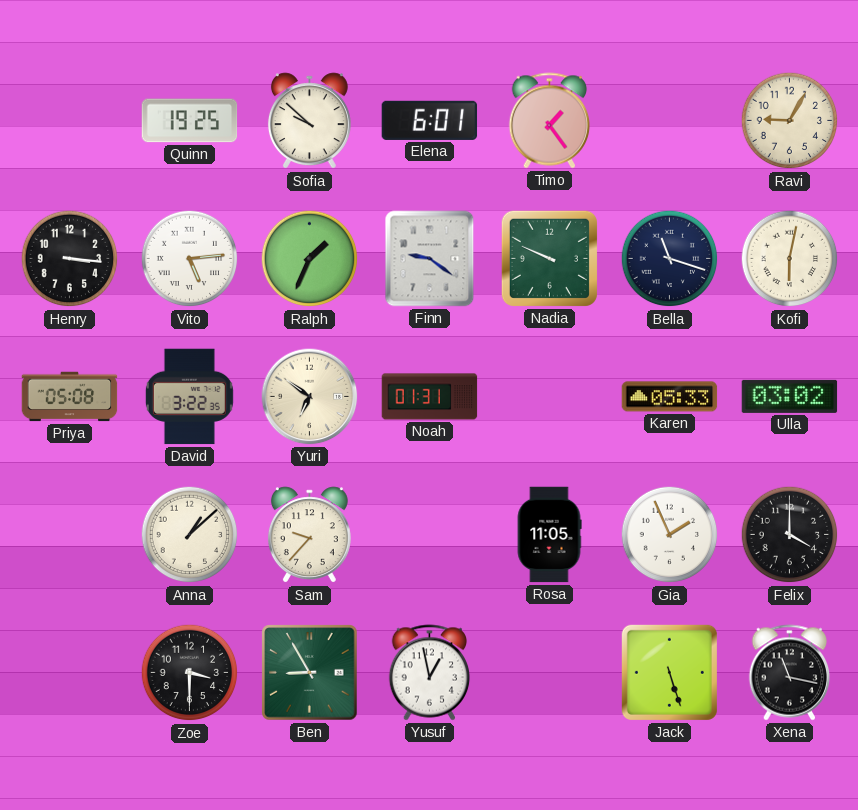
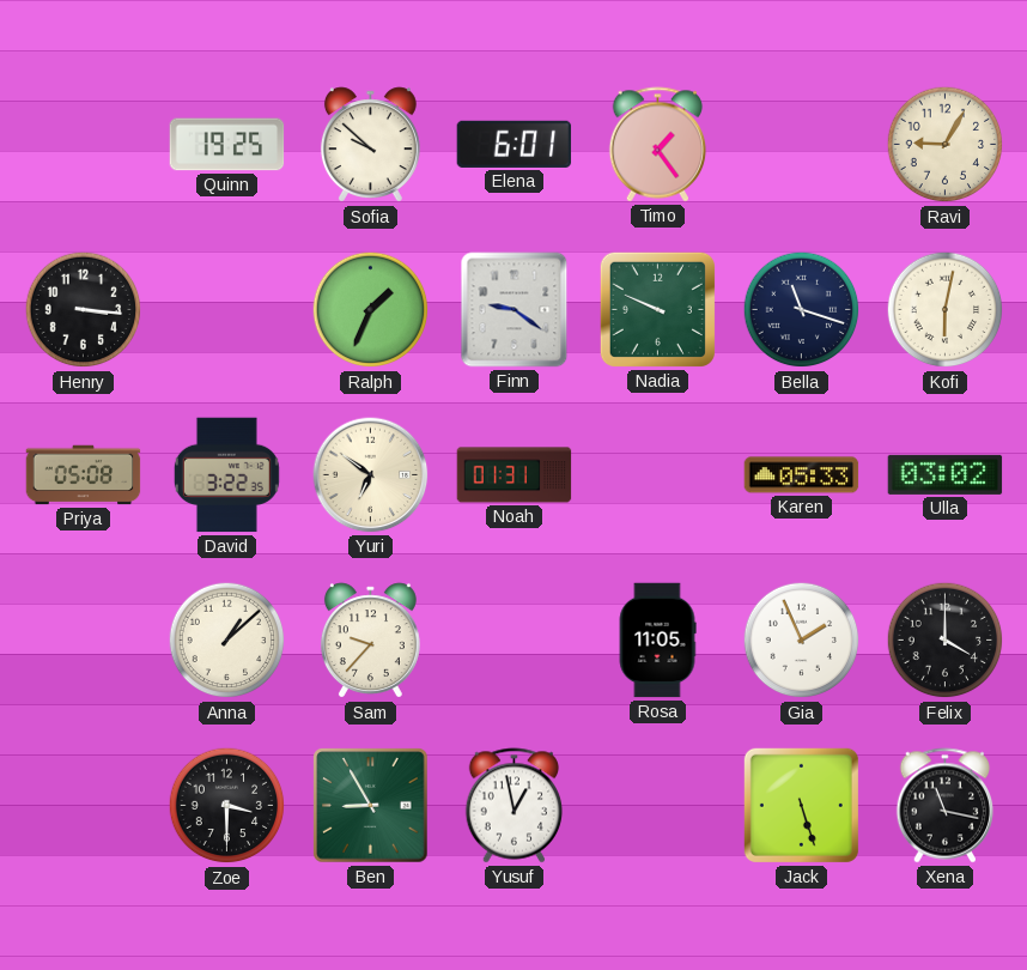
Vito: 5:14 -> none
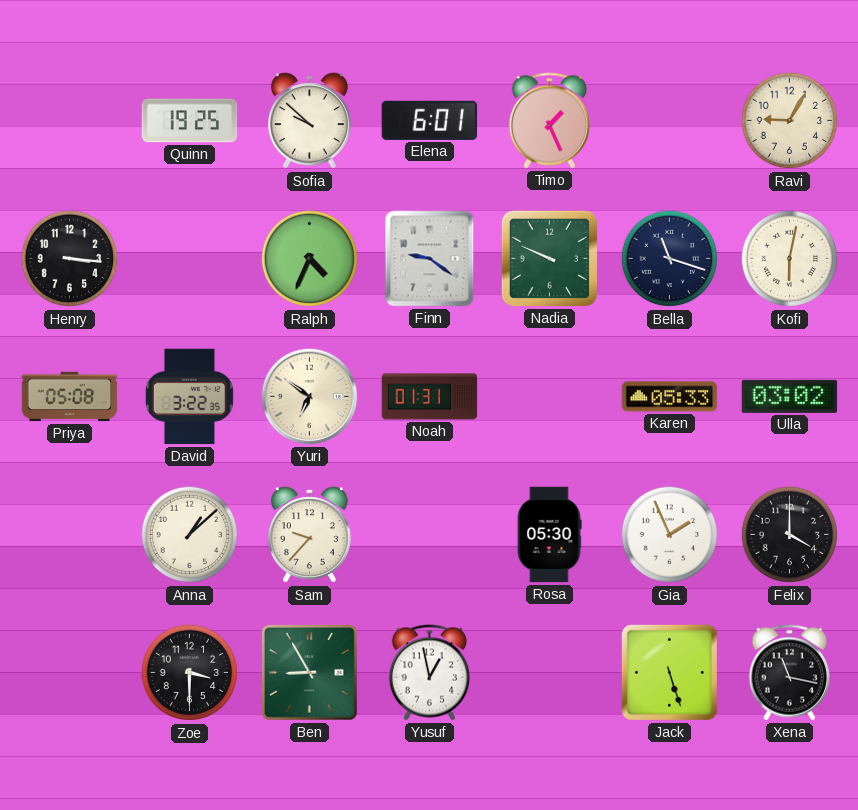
Timo: 1:24 -> 1:26
Ralph: 1:34 -> 4:34
Rosa: 11:05 -> 05:30
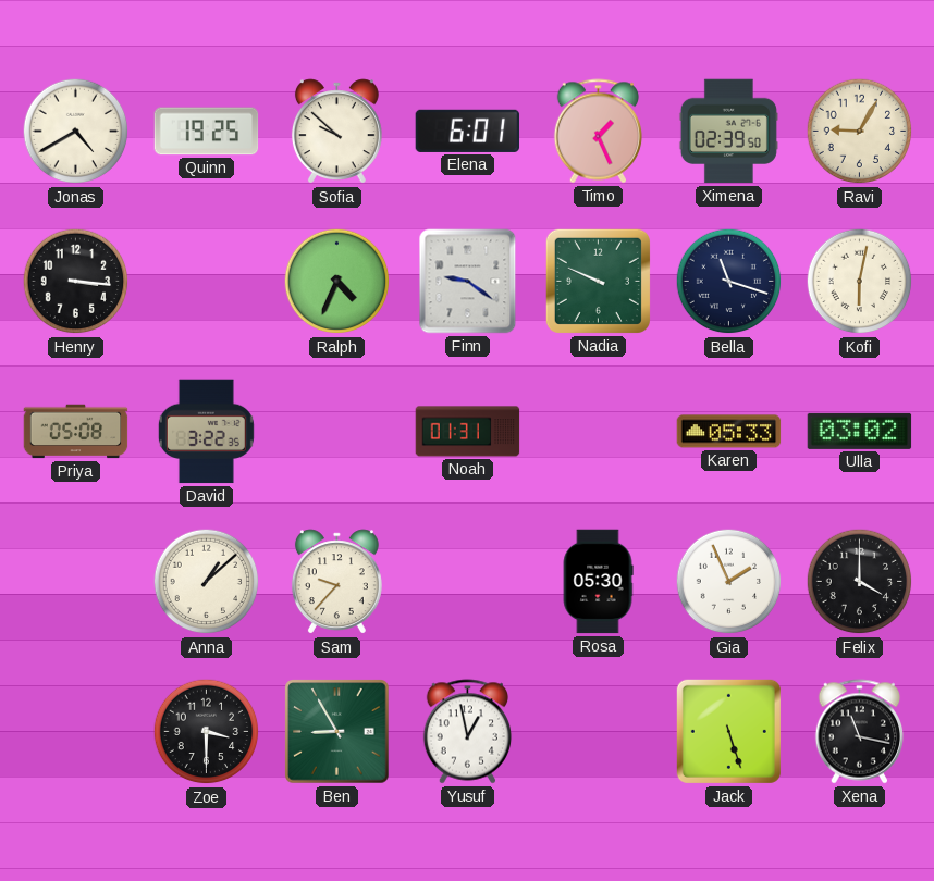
Jonas: none -> 4:40
Ximena: none -> 02:39
Yuri: 6:51 -> none
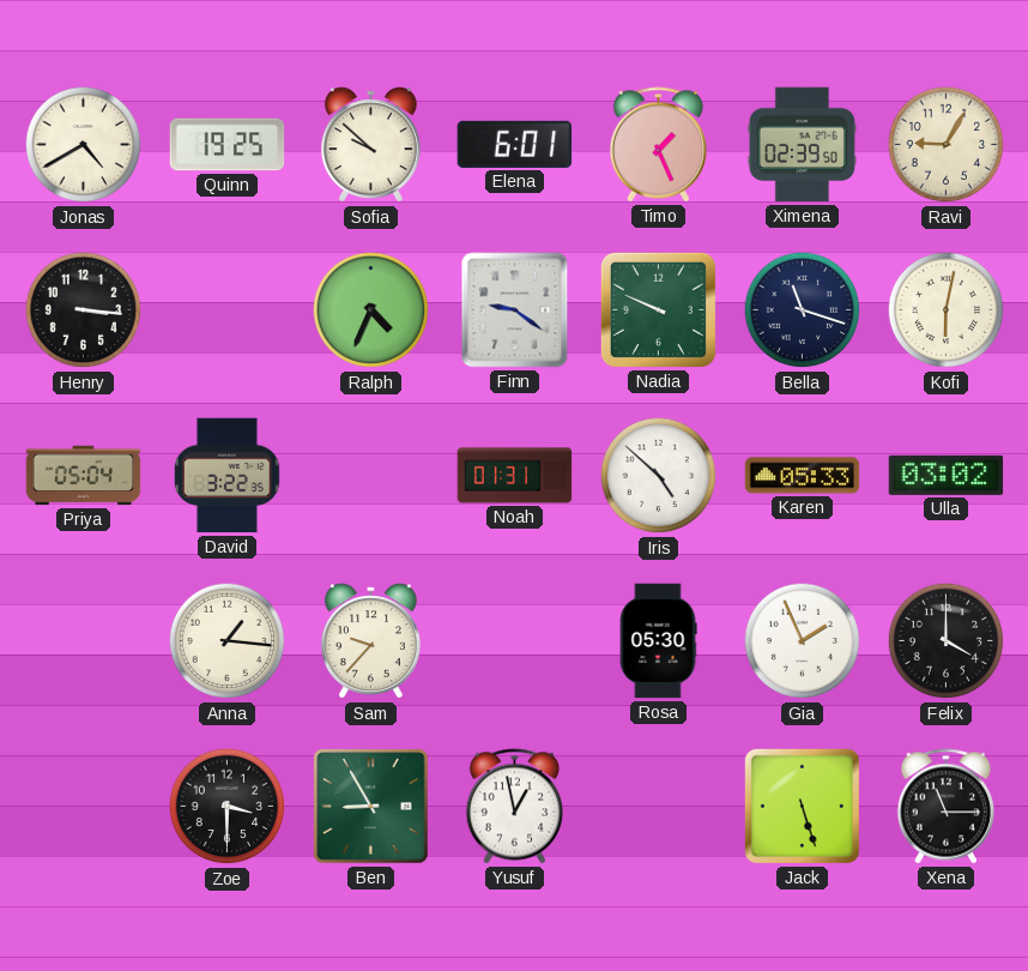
Priya: 05:08 -> 05:04
Iris: none -> 4:52
Anna: 1:08 -> 1:16
Xena: 11:17 -> 11:15
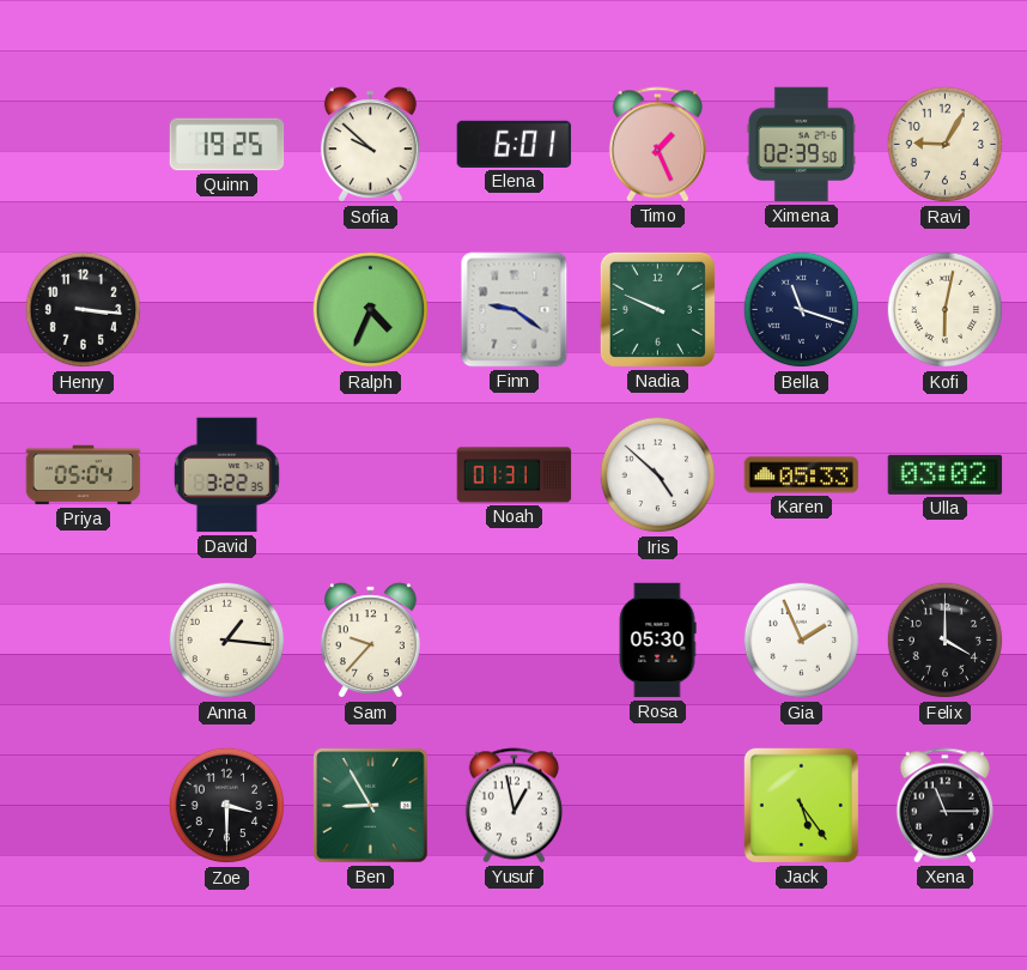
Jonas: 4:40 -> none
Jack: 5:27 -> 5:24
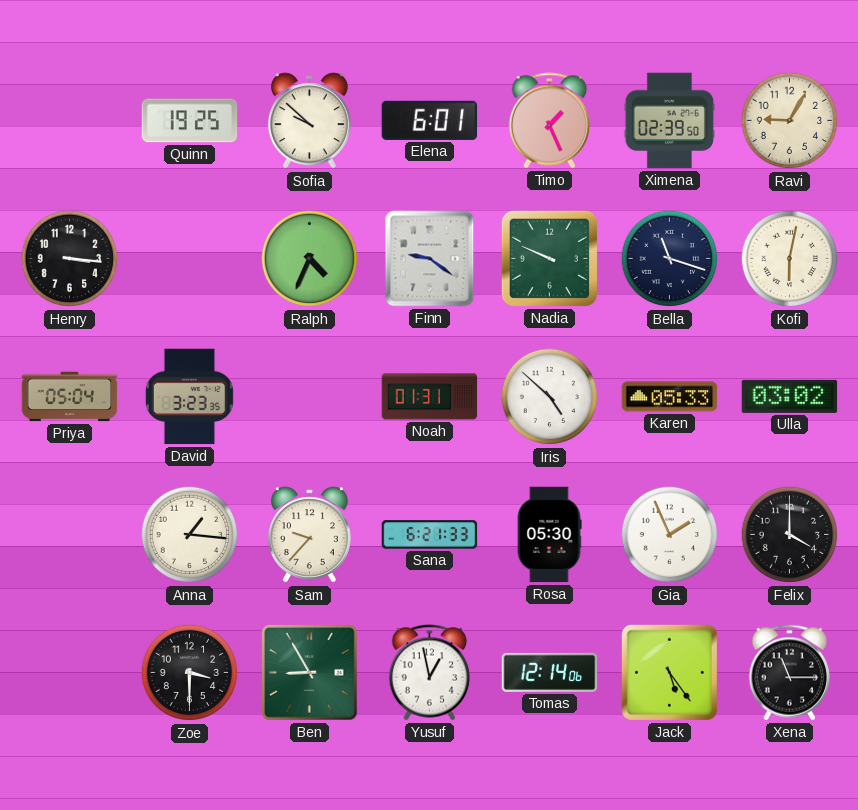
David: 3:22 -> 3:23
Sana: none -> 6:21
Tomas: none -> 12:14
